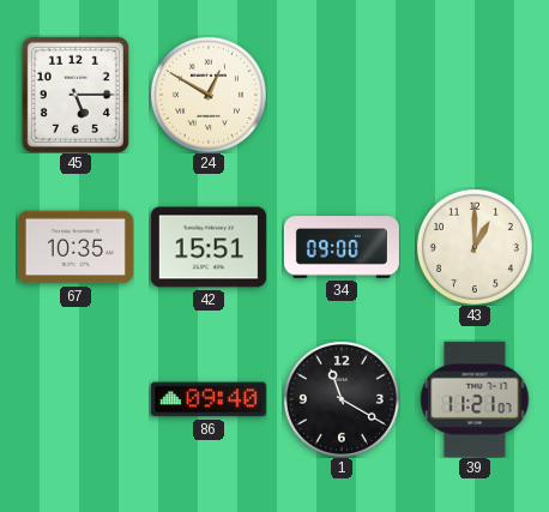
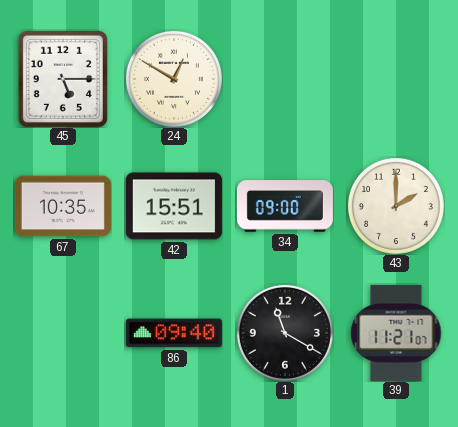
43: 1:00 -> 2:00
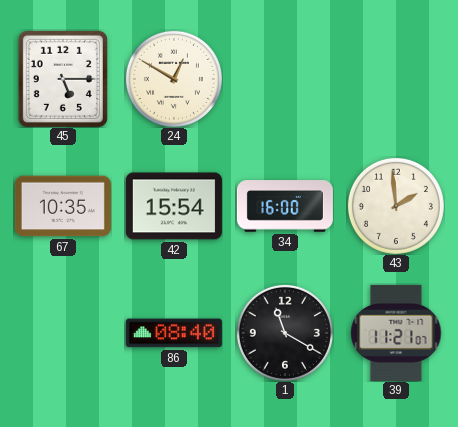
42: 15:51 -> 15:54
34: 09:00 -> 16:00
43: 2:00 -> 1:59
86: 09:40 -> 08:40
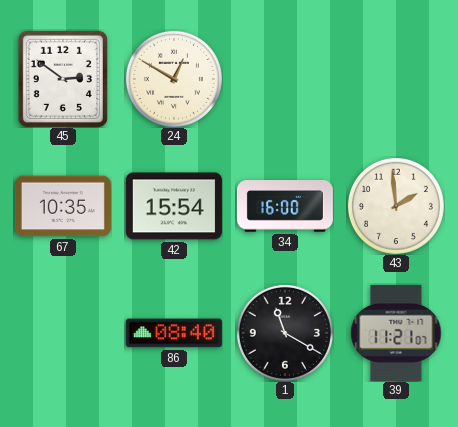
45: 5:15 -> 2:51
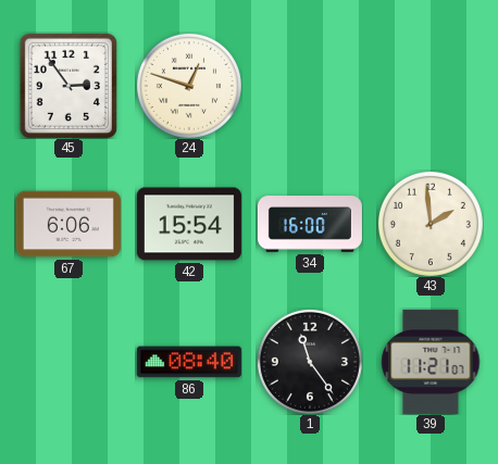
45: 2:51 -> 2:54
24: 12:50 -> 12:48
67: 10:35 -> 6:06
1: 11:20 -> 11:24
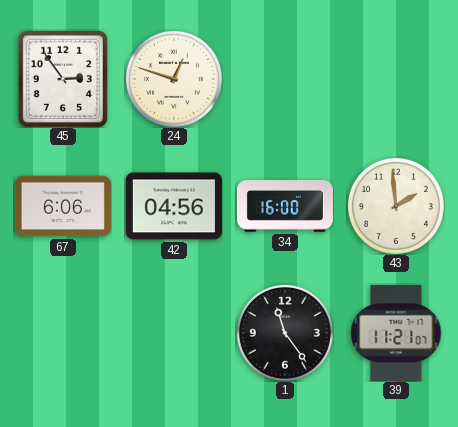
42: 15:54 -> 04:56
86: 08:40 -> none
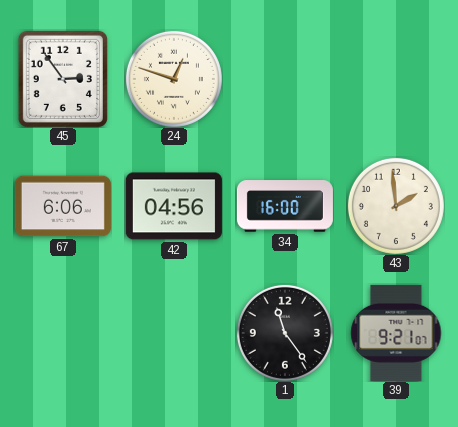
39: 11:21 -> 9:21
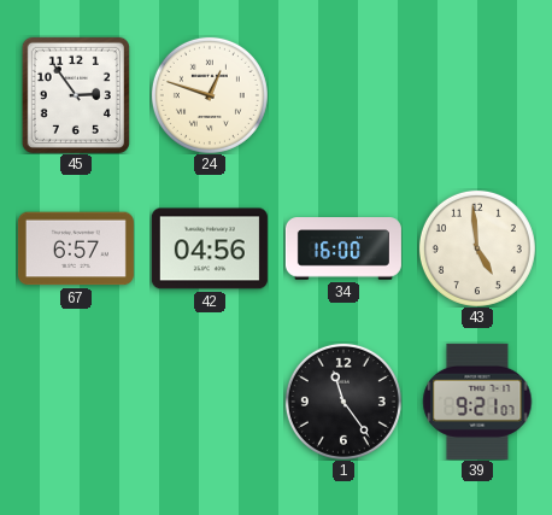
67: 6:06 -> 6:57
43: 1:59 -> 4:59
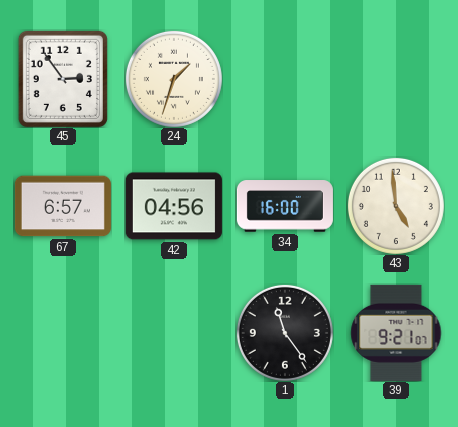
24: 12:48 -> 1:33
